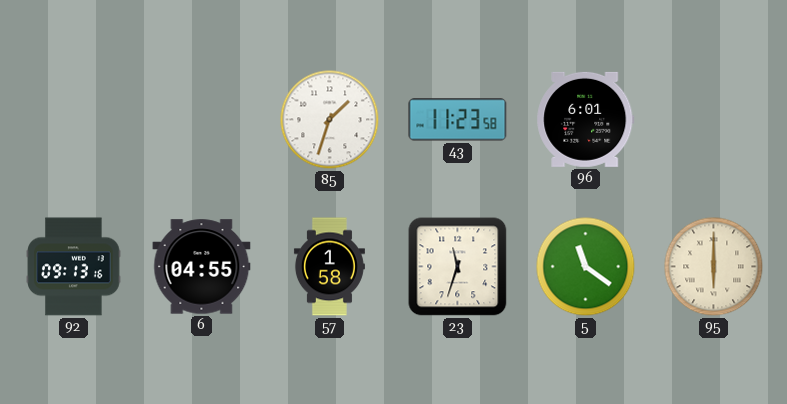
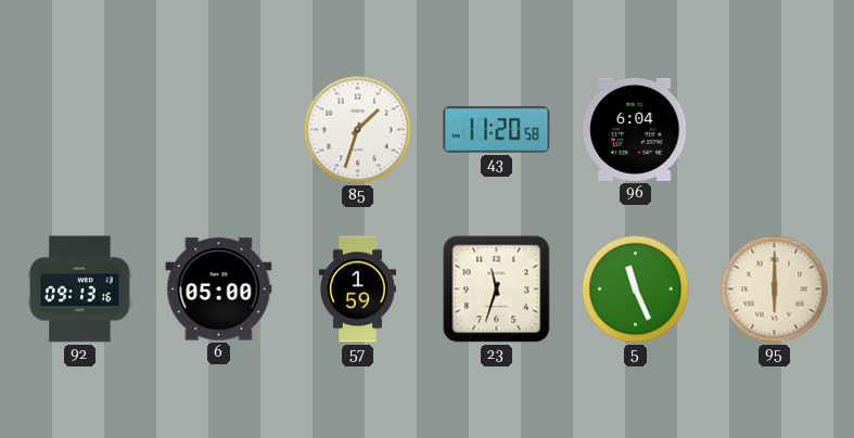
43: 11:23 -> 11:20
96: 6:01 -> 6:04
6: 04:55 -> 05:00
57: 1:58 -> 1:59
5: 11:21 -> 11:26
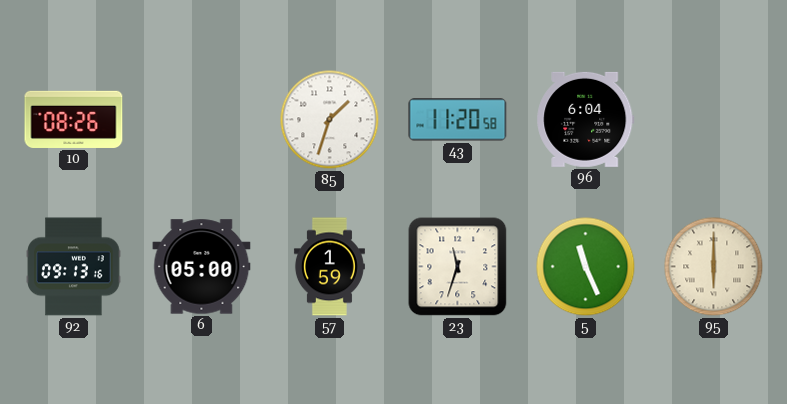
10: none -> 08:26
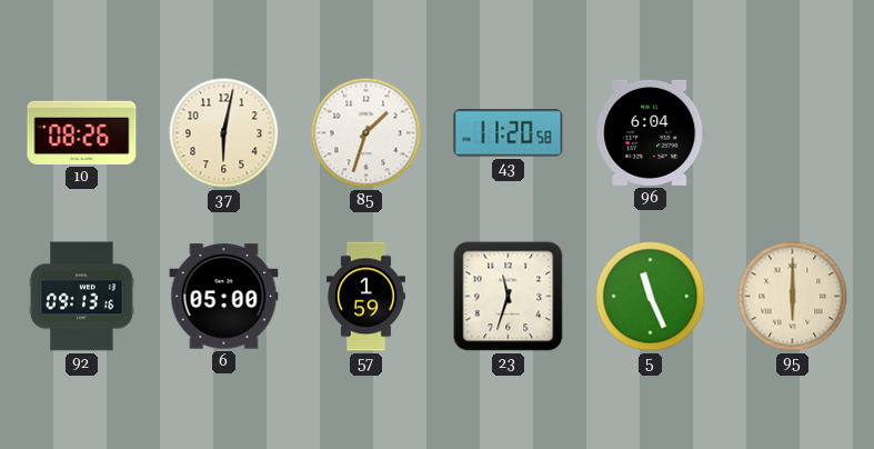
37: none -> 6:02
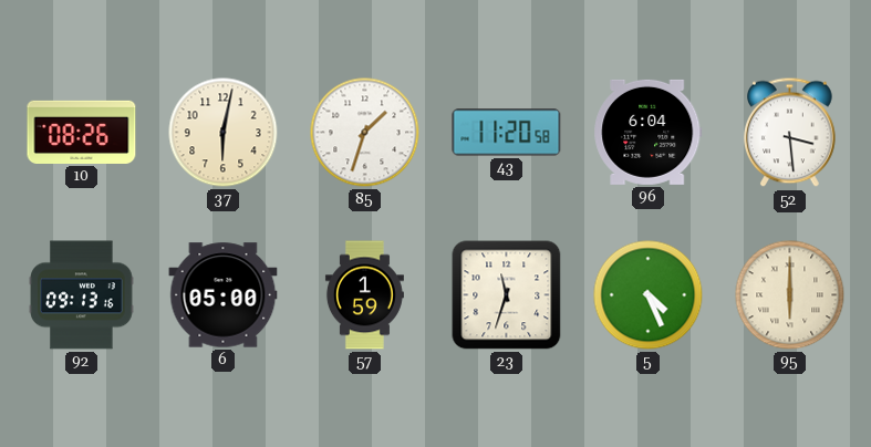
52: none -> 3:29
5: 11:26 -> 4:26
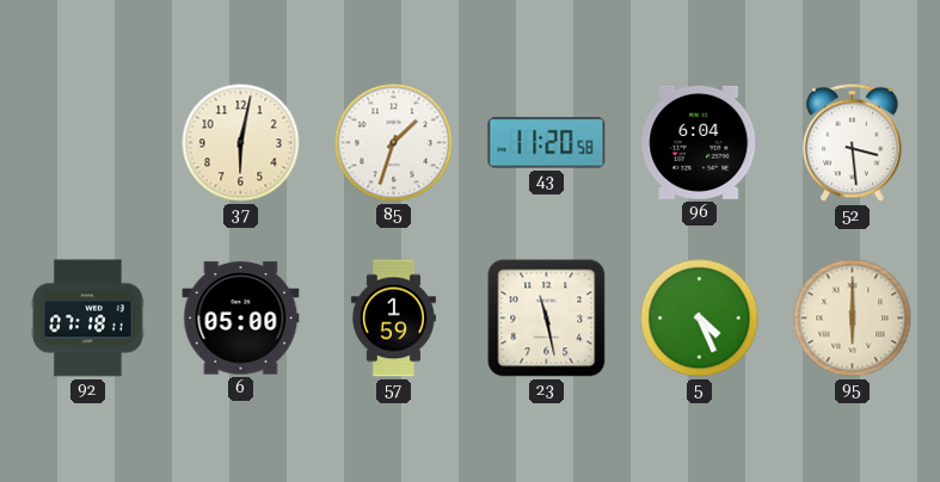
10: 08:26 -> none
92: 09:13 -> 07:18
23: 11:33 -> 11:28
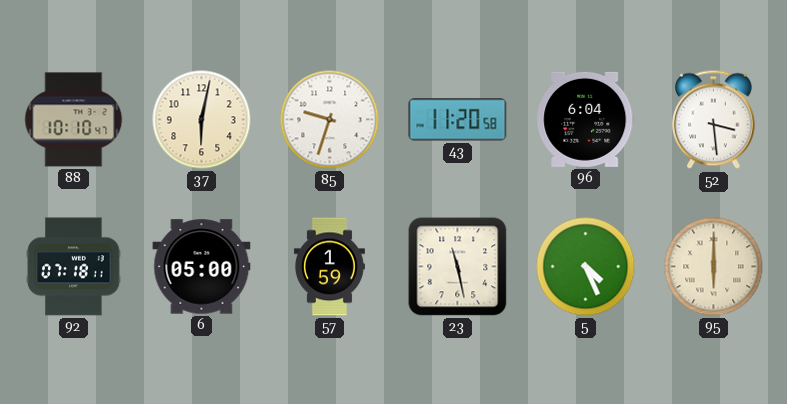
88: none -> 10:10
85: 1:33 -> 9:33
